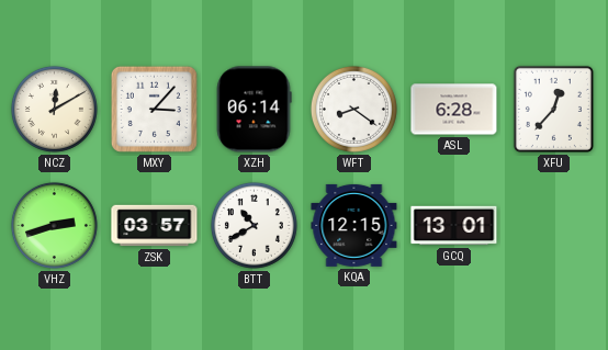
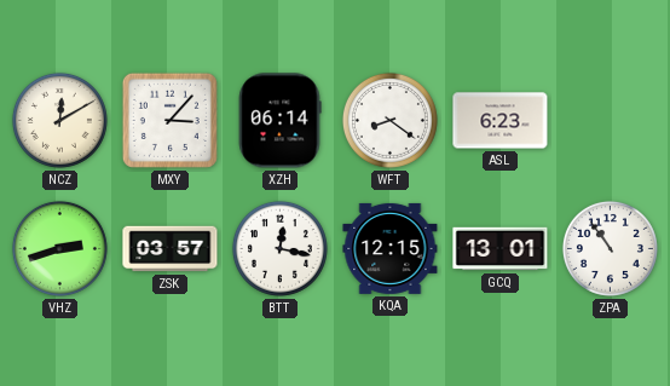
ASL: 6:28 -> 6:23
XFU: 12:37 -> none
BTT: 10:40 -> 12:17
ZPA: none -> 10:54
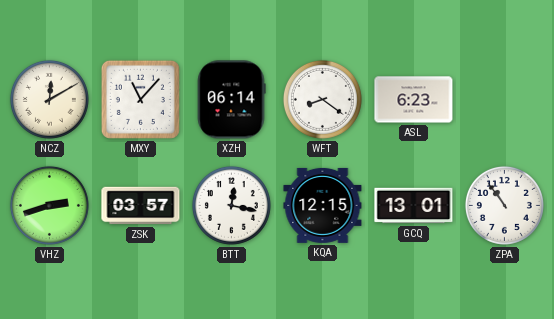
MXY: 3:07 -> 11:07
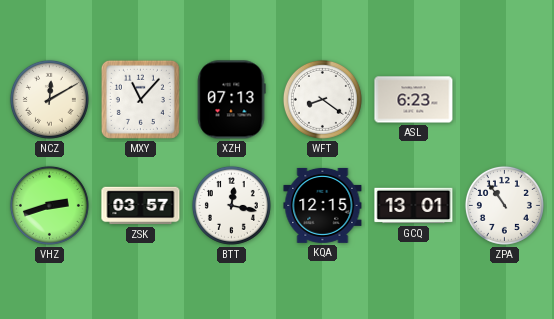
XZH: 06:14 -> 07:13
